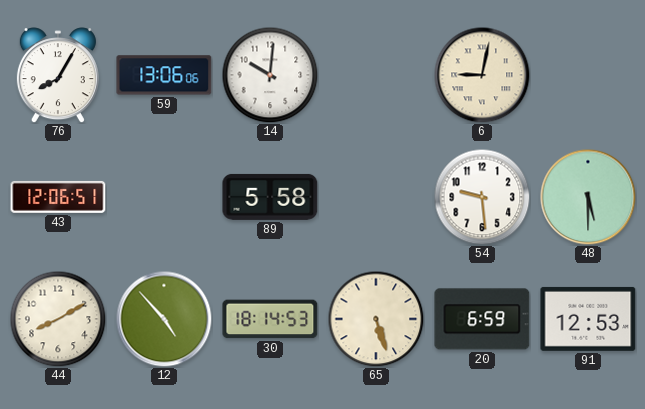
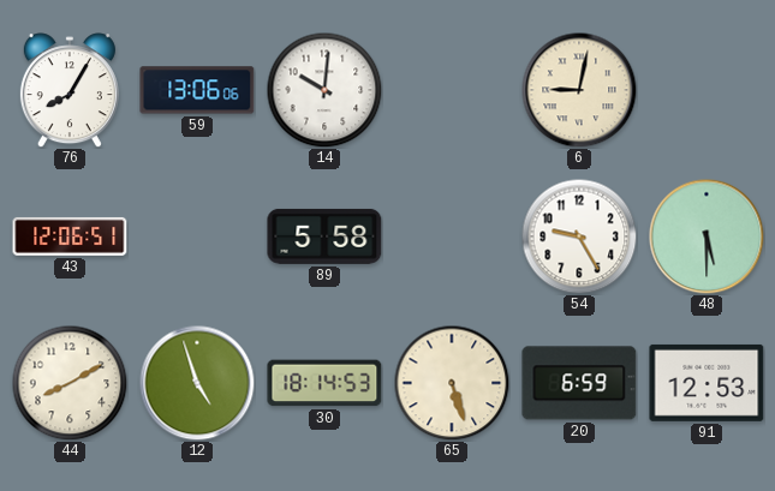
54: 9:29 -> 9:25
12: 4:53 -> 4:57
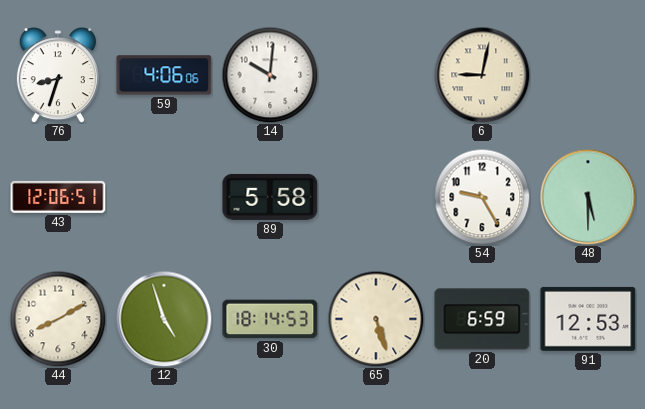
76: 8:05 -> 8:33
59: 13:06 -> 4:06
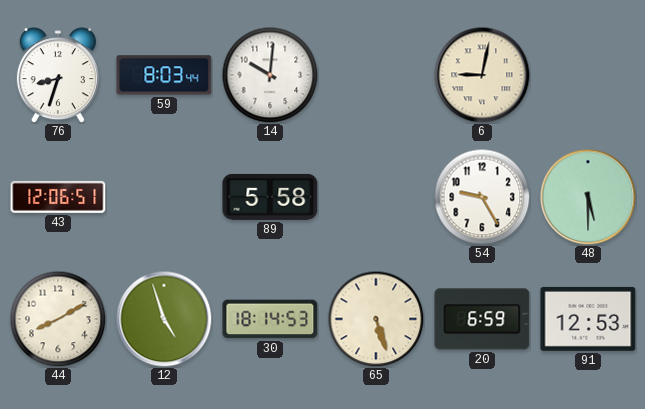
59: 4:06 -> 8:03
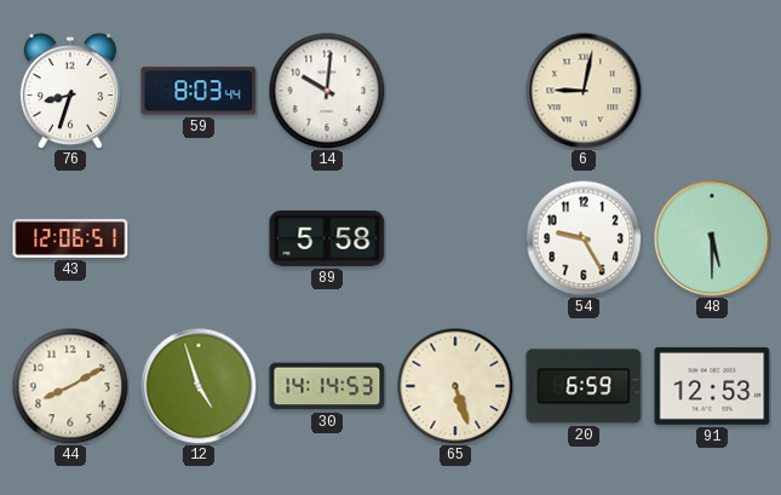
30: 18:14 -> 14:14
